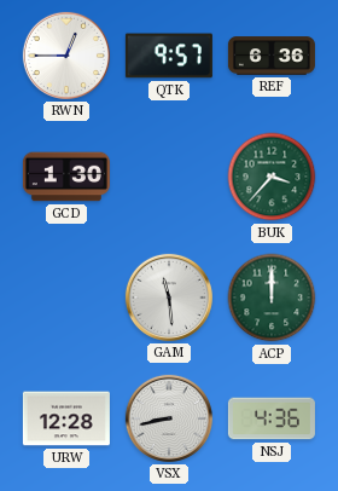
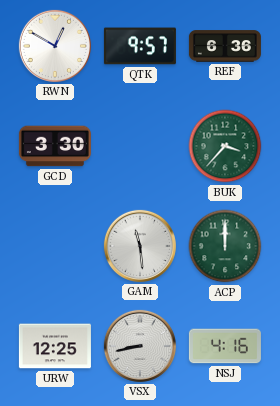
RWN: 12:45 -> 12:50
GCD: 1:30 -> 3:30
URW: 12:28 -> 12:25
NSJ: 4:36 -> 4:16
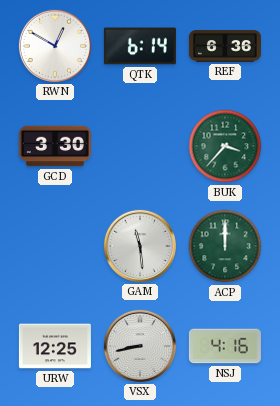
QTK: 9:57 -> 6:14
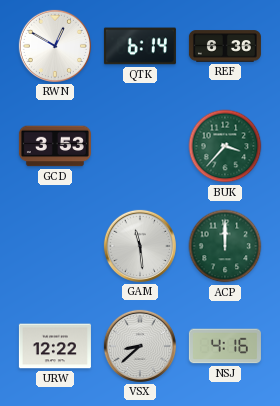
GCD: 3:30 -> 3:53
URW: 12:25 -> 12:22
VSX: 8:43 -> 8:38
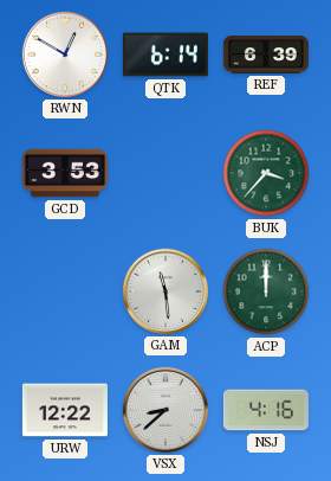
REF: 6:36 -> 6:39
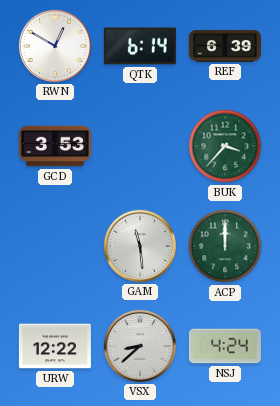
NSJ: 4:16 -> 4:24
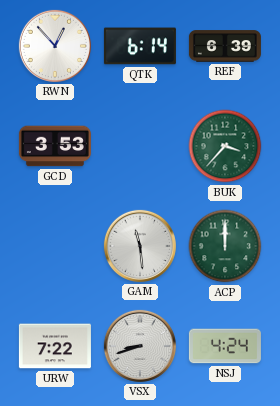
RWN: 12:50 -> 12:53
URW: 12:22 -> 7:22
VSX: 8:38 -> 8:42
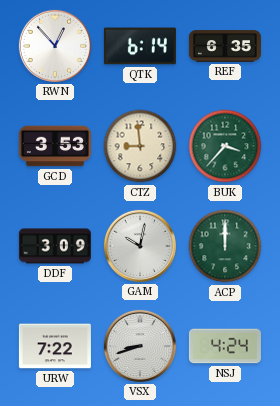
REF: 6:39 -> 6:35
CTZ: none -> 8:59
DDF: none -> 3:09
GAM: 11:29 -> 10:02
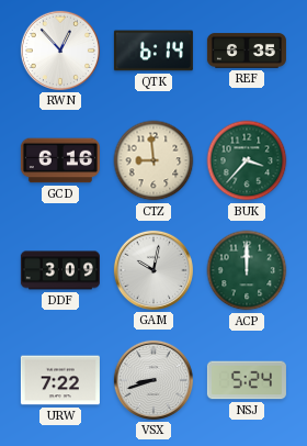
GCD: 3:53 -> 6:16
NSJ: 4:24 -> 5:24
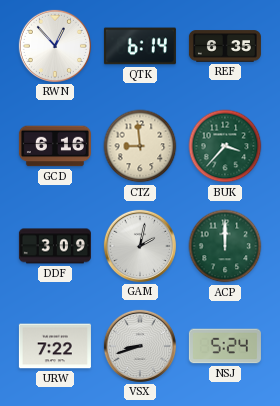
GAM: 10:02 -> 2:02
